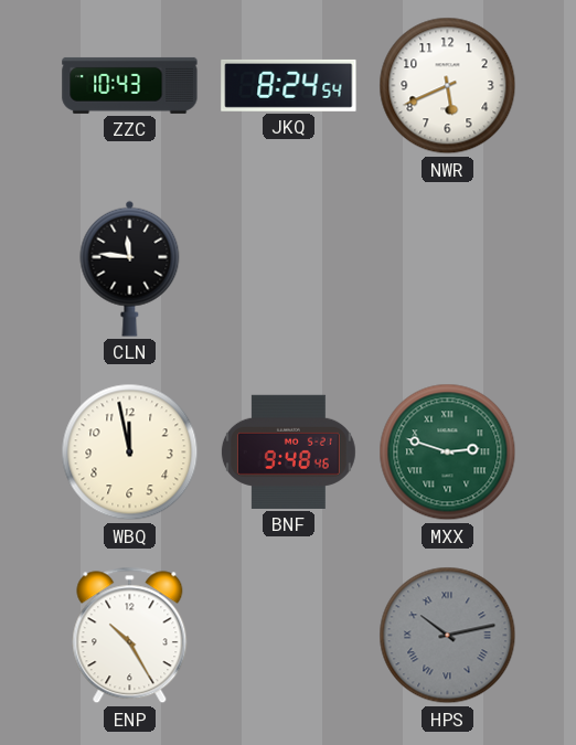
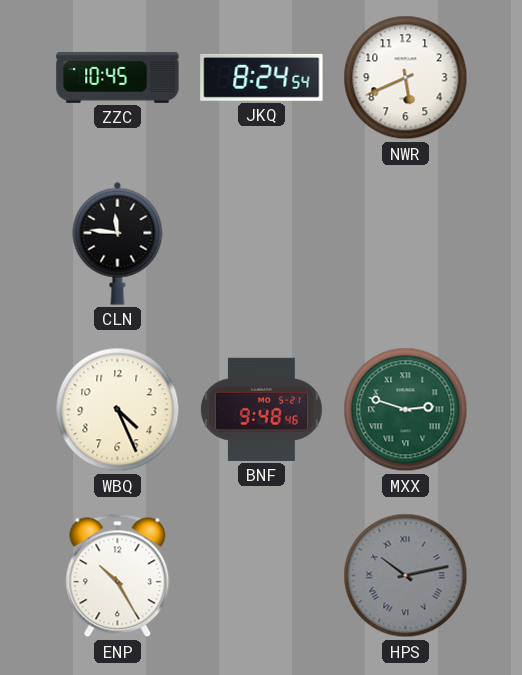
ZZC: 10:43 -> 10:45
WBQ: 11:58 -> 4:26
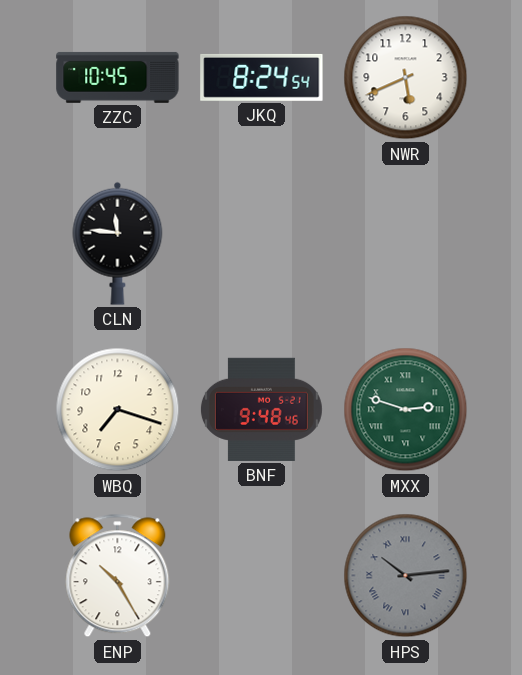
WBQ: 4:26 -> 7:18
HPS: 10:13 -> 10:14
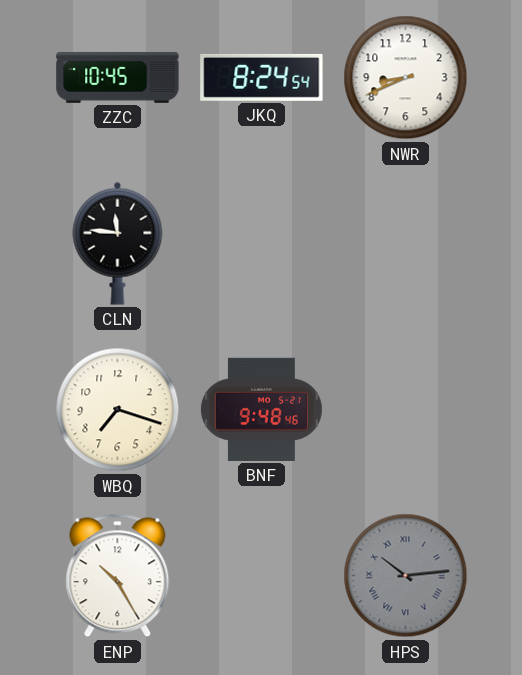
NWR: 5:41 -> 8:41
MXX: 2:48 -> none
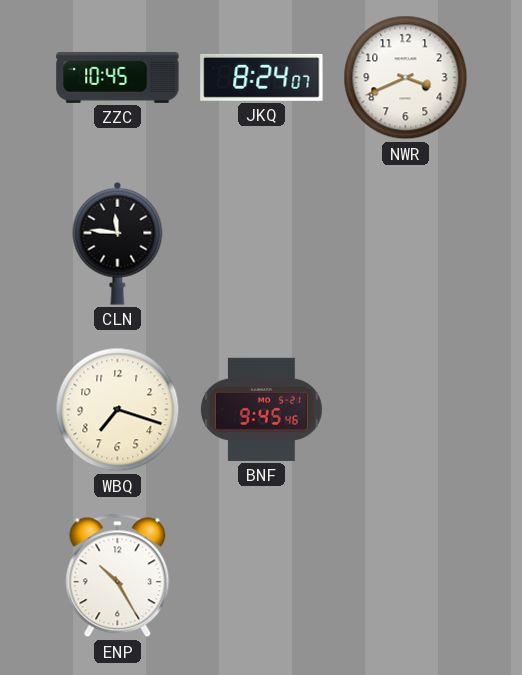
JKQ: 8:24:54 -> 8:24:07
NWR: 8:41 -> 3:41
BNF: 9:48 -> 9:45
HPS: 10:14 -> none
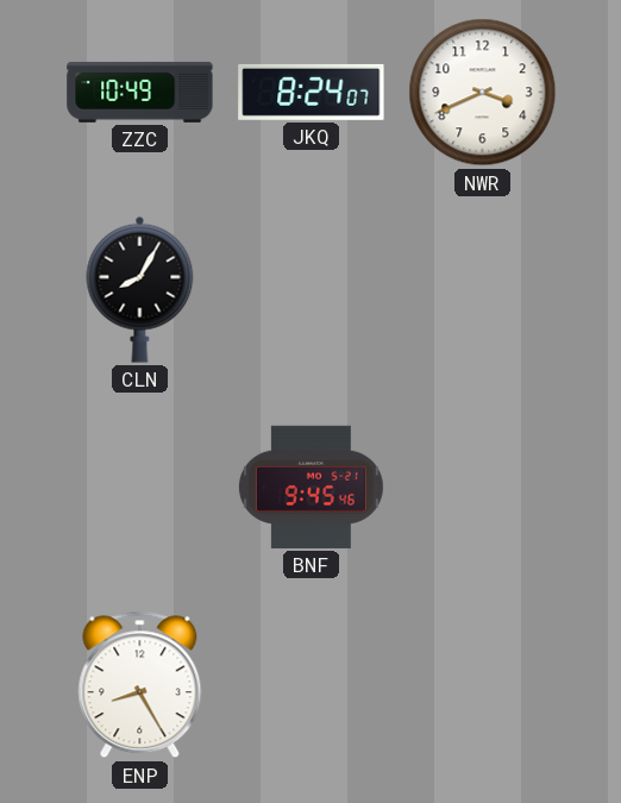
ZZC: 10:45 -> 10:49
CLN: 11:46 -> 8:05
WBQ: 7:18 -> none
ENP: 10:25 -> 8:25
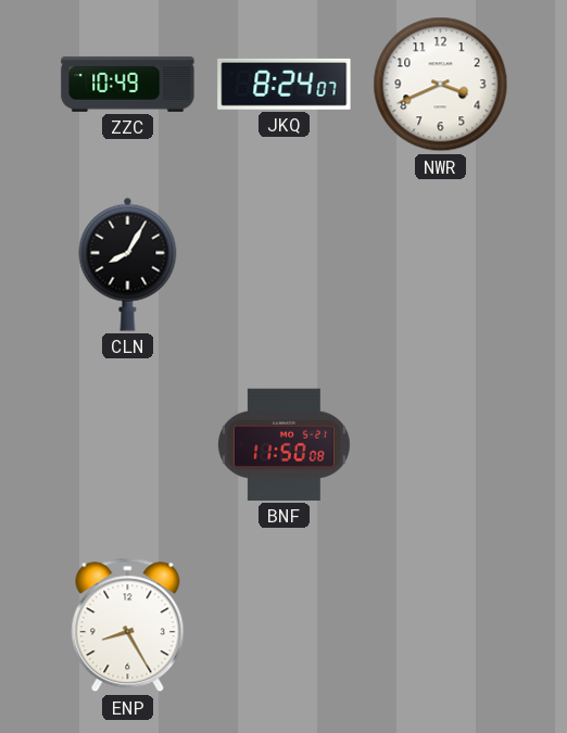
BNF: 9:45 -> 11:50
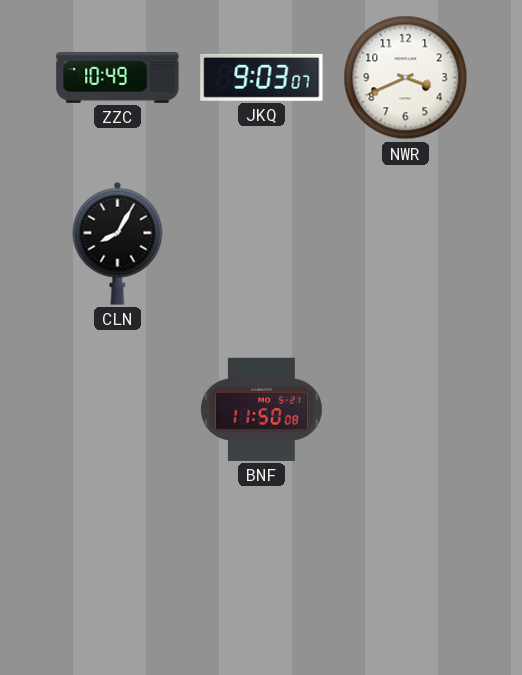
JKQ: 8:24 -> 9:03
ENP: 8:25 -> none
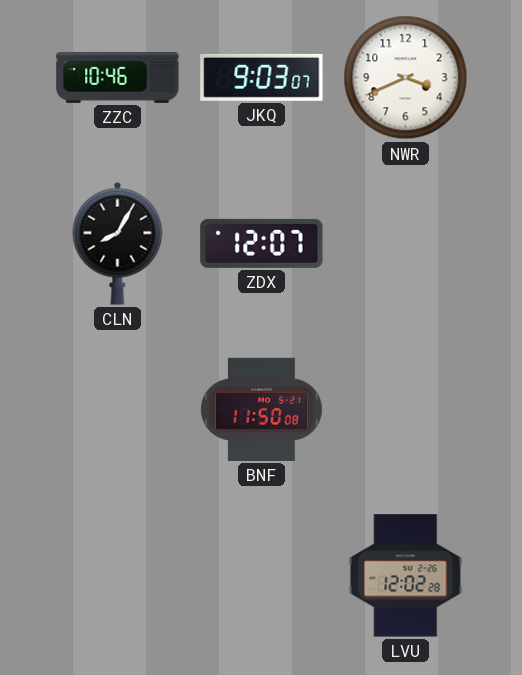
ZZC: 10:49 -> 10:46
ZDX: none -> 12:07
LVU: none -> 12:02
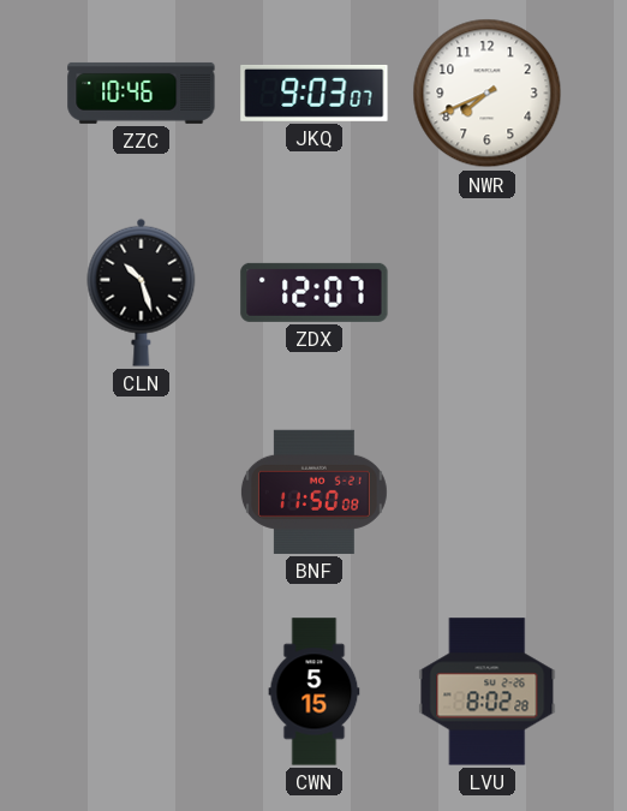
NWR: 3:41 -> 7:41
CLN: 8:05 -> 10:27
CWN: none -> 5:15
LVU: 12:02 -> 8:02
